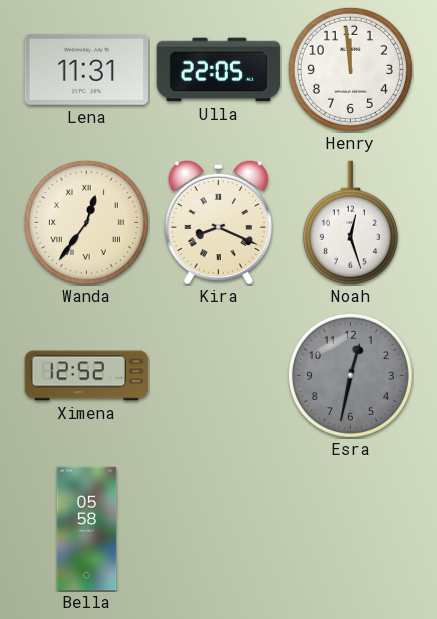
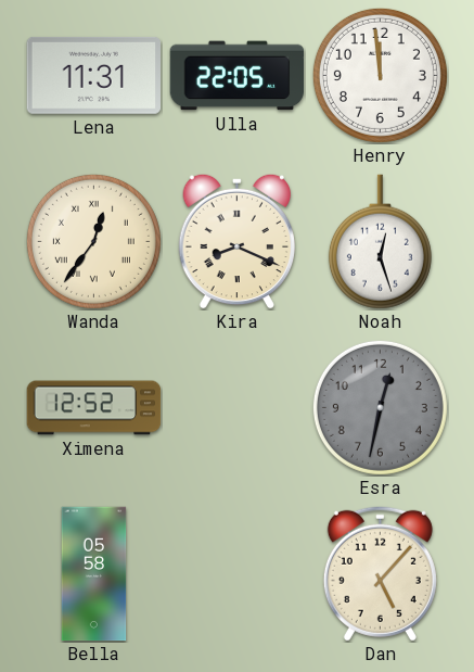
Dan: none -> 5:07
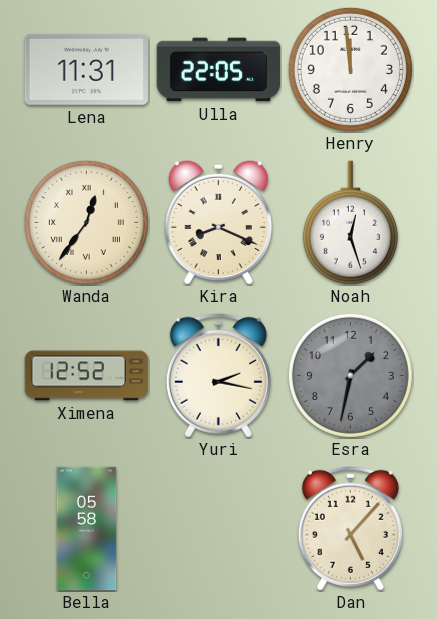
Yuri: none -> 2:17
Esra: 12:32 -> 1:32
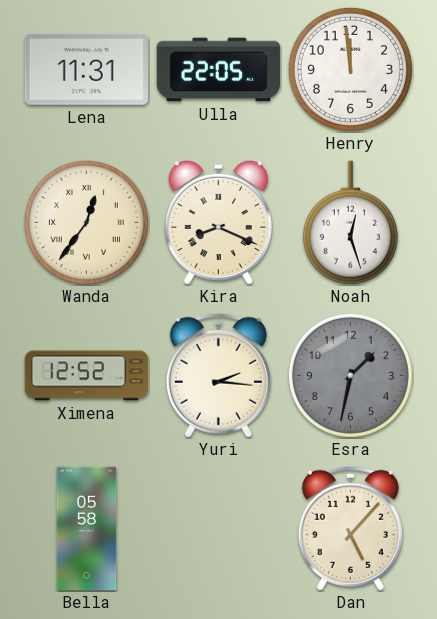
Yuri: 2:17 -> 2:16
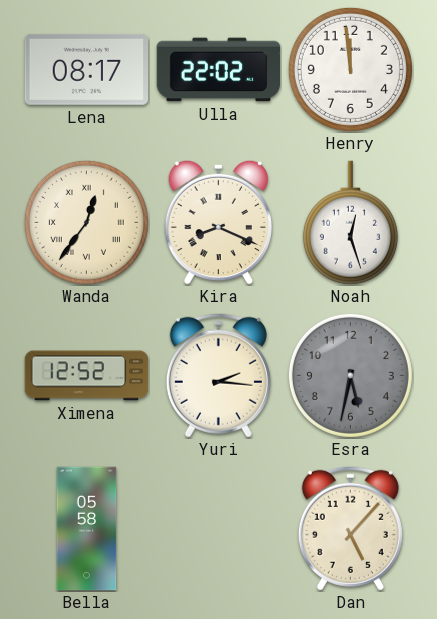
Lena: 11:31 -> 08:17
Ulla: 22:05 -> 22:02
Esra: 1:32 -> 5:32
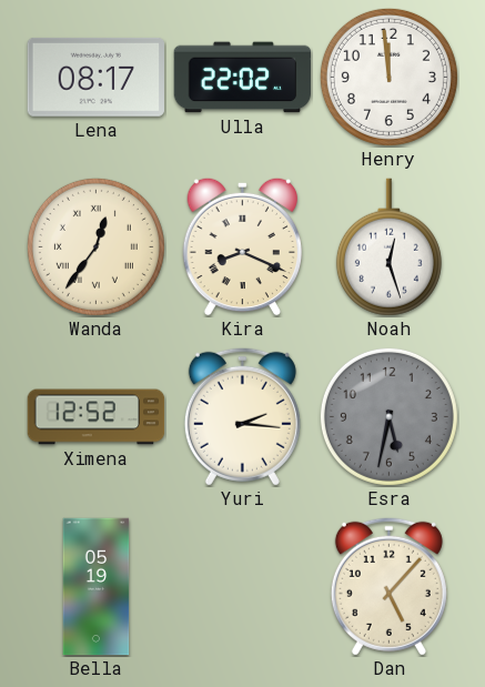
Bella: 05:58 -> 05:19
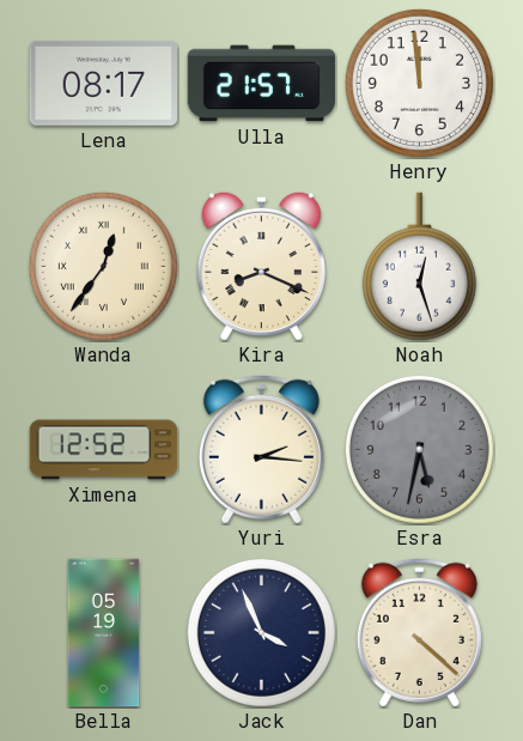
Ulla: 22:02 -> 21:57
Jack: none -> 3:56
Dan: 5:07 -> 4:22
